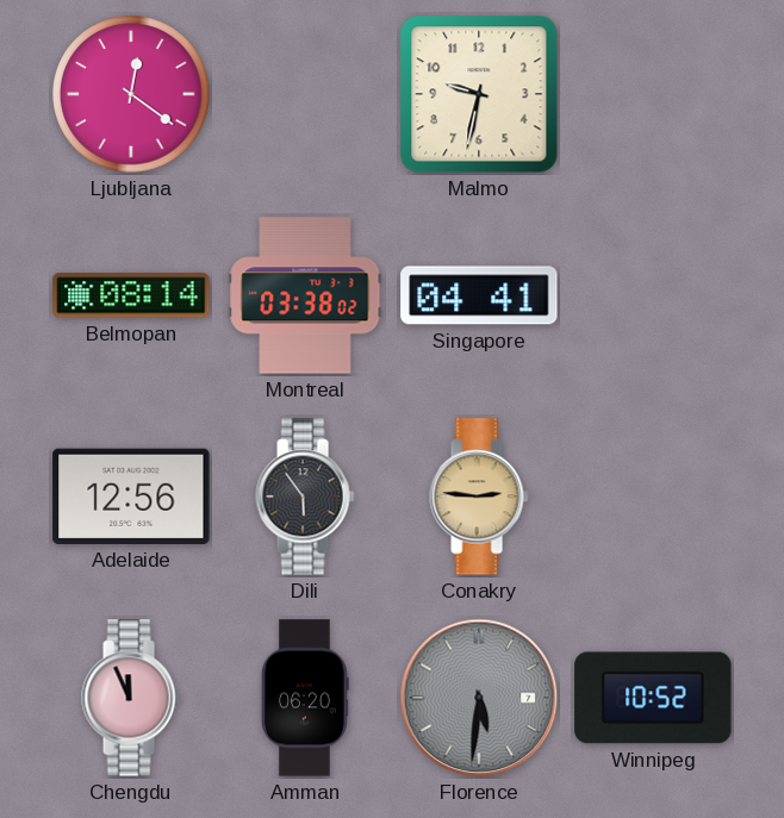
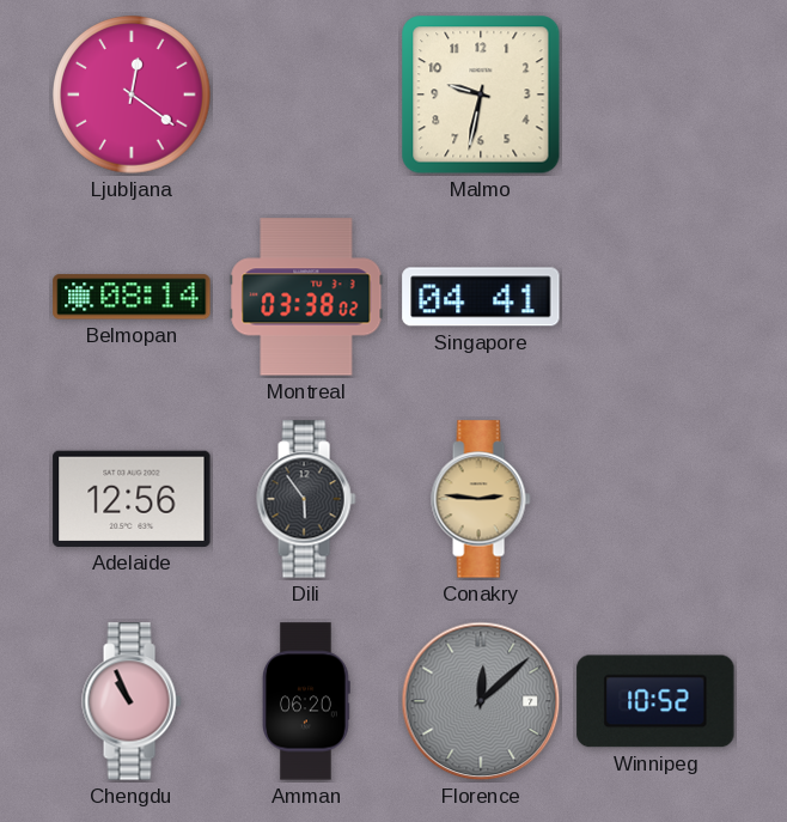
Chengdu: 11:56 -> 10:56
Florence: 5:31 -> 12:08
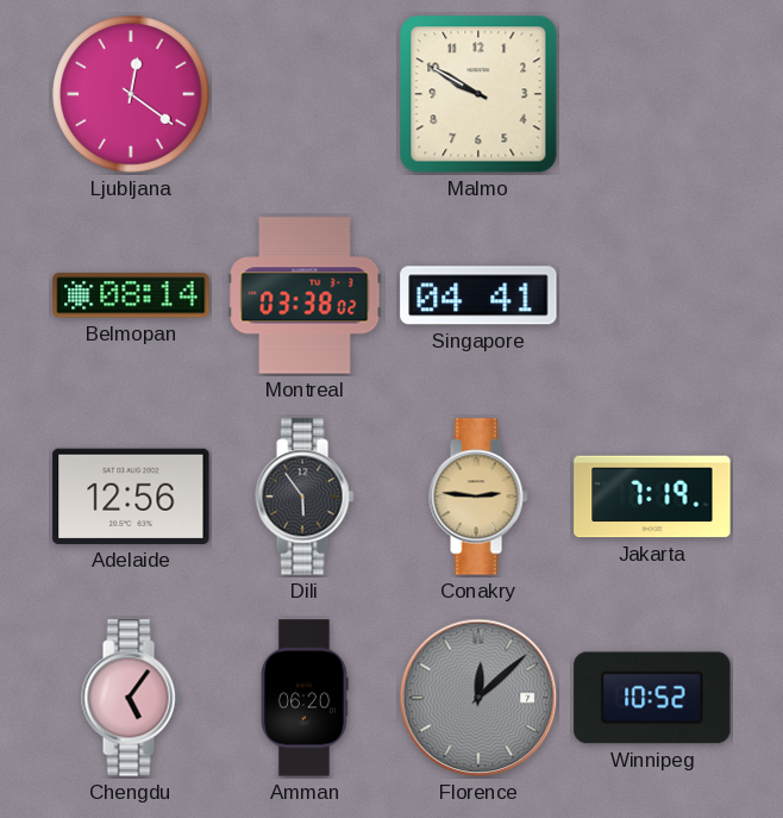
Malmo: 9:32 -> 9:50
Jakarta: none -> 7:19
Chengdu: 10:56 -> 5:06
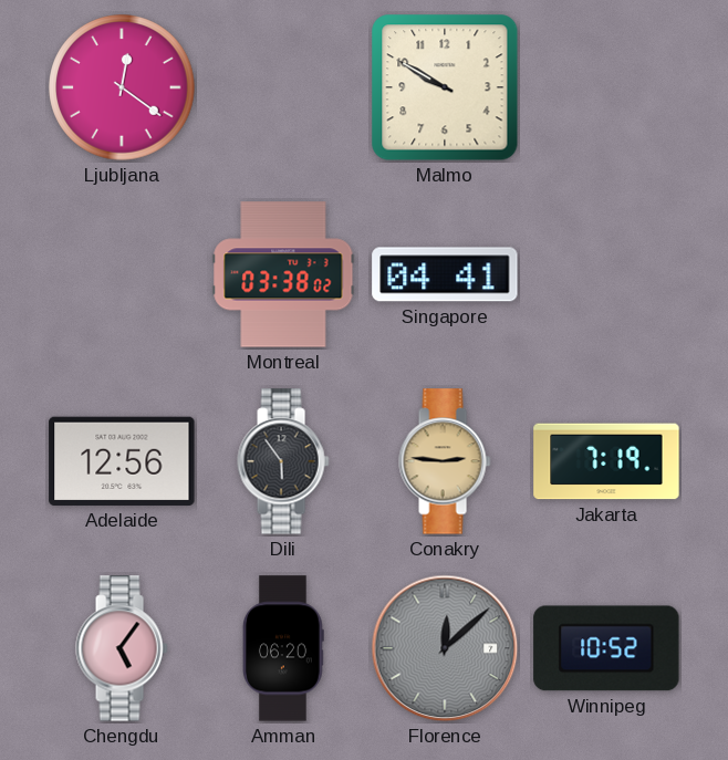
Belmopan: 08:14 -> none
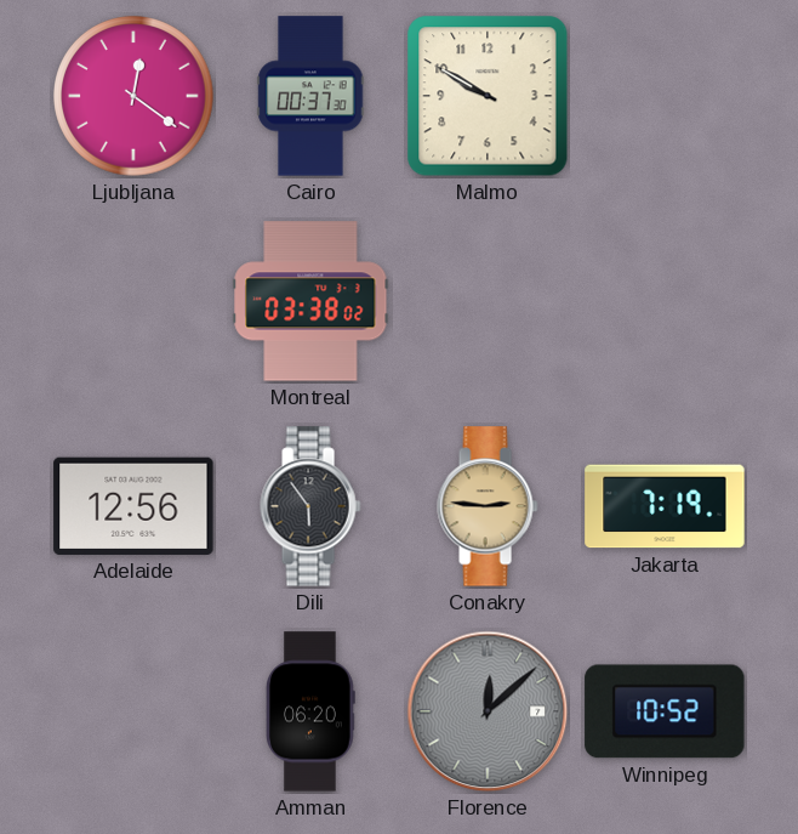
Cairo: none -> 00:37
Singapore: 04:41 -> none
Chengdu: 5:06 -> none
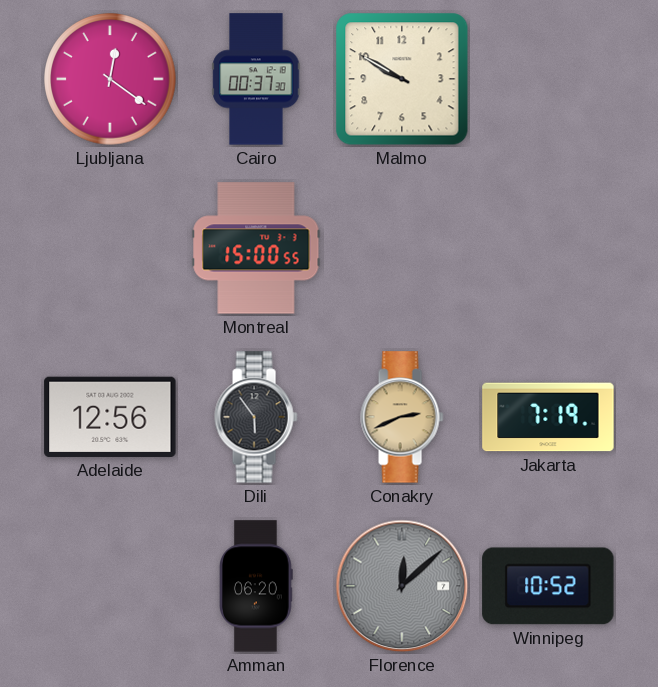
Montreal: 03:38 -> 15:00
Conakry: 2:46 -> 2:41
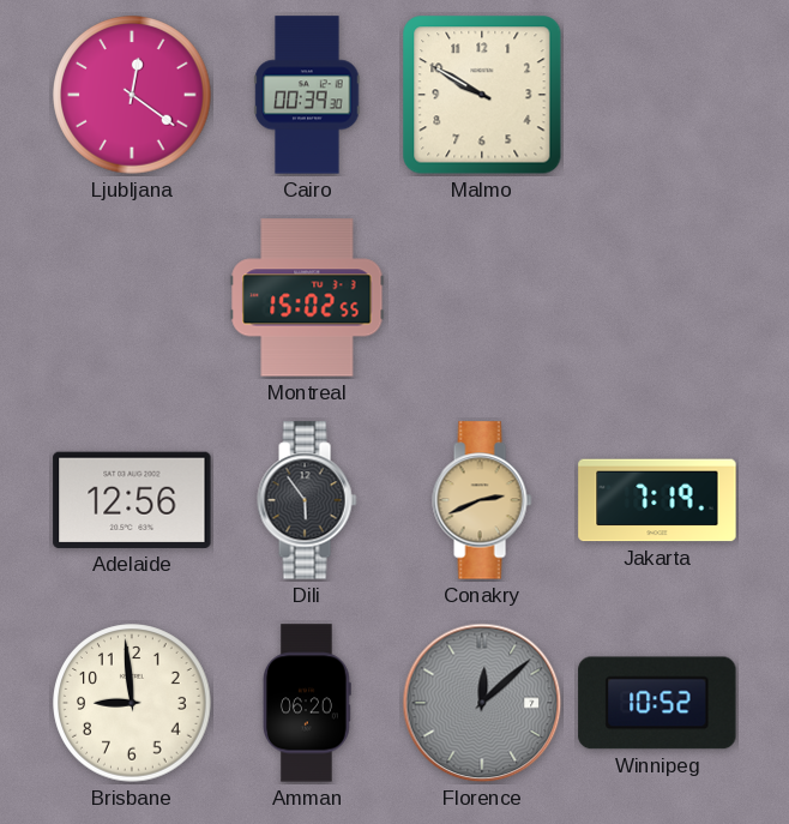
Cairo: 00:37 -> 00:39
Montreal: 15:00 -> 15:02
Brisbane: none -> 8:59
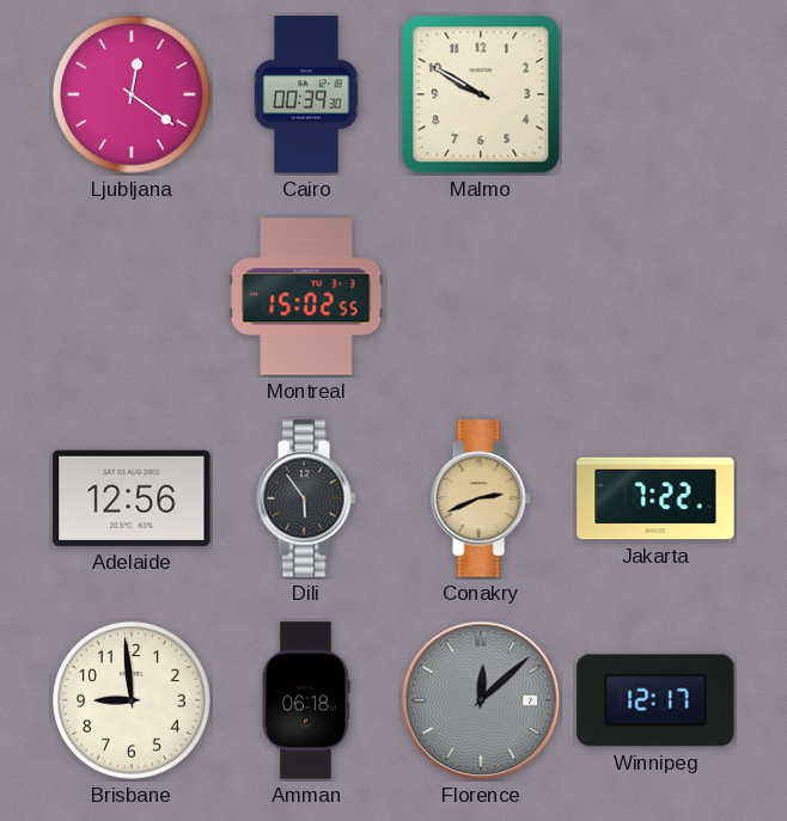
Jakarta: 7:19 -> 7:22
Amman: 06:20 -> 06:18
Winnipeg: 10:52 -> 12:17
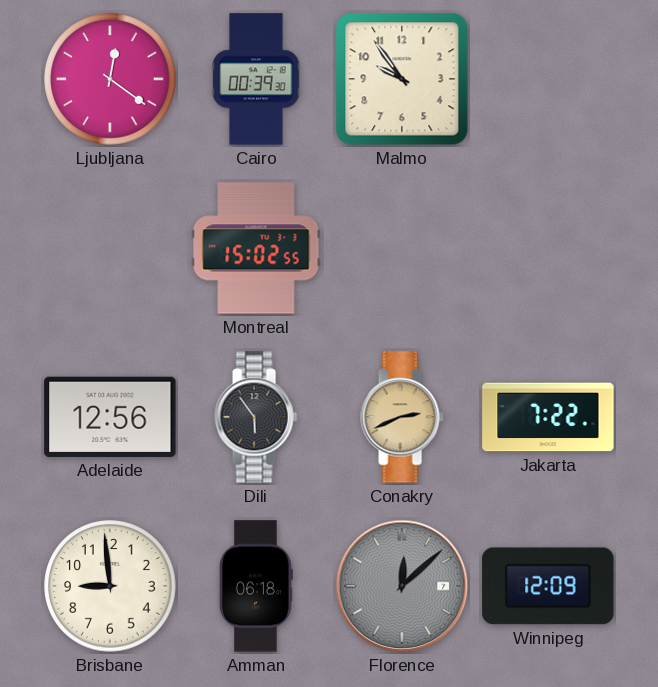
Malmo: 9:50 -> 9:54
Winnipeg: 12:17 -> 12:09
